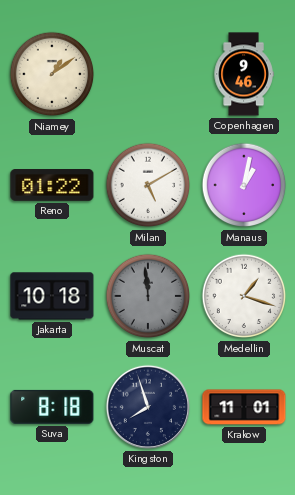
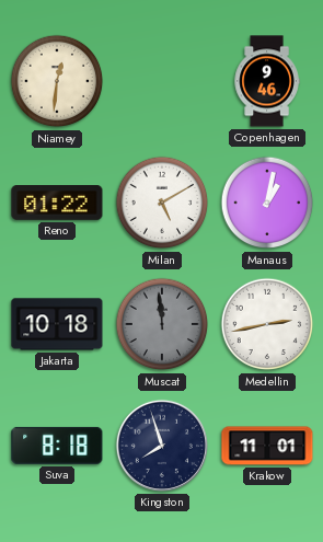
Niamey: 1:09 -> 12:31
Medellin: 1:18 -> 2:43
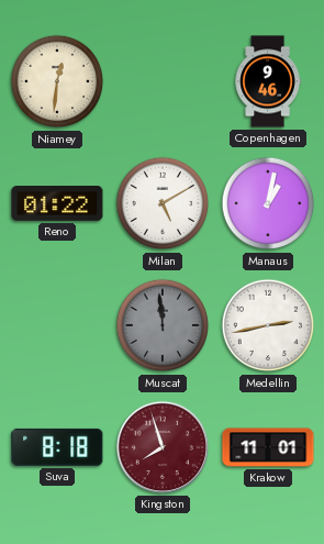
Jakarta: 10:18 -> none
Kingston dial: navy -> burgundy
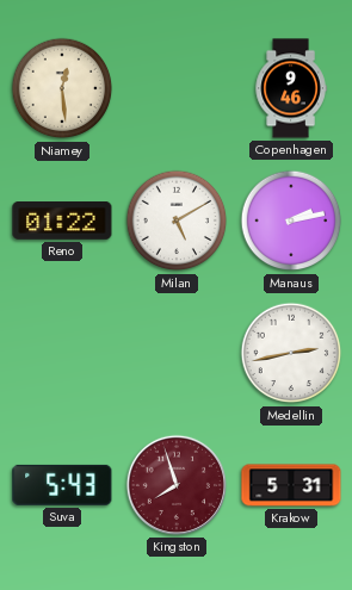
Niamey: 12:31 -> 12:29
Manaus: 1:02 -> 2:13
Muscat: 11:59 -> none
Suva: 8:18 -> 5:43
Krakow: 11:01 -> 5:31
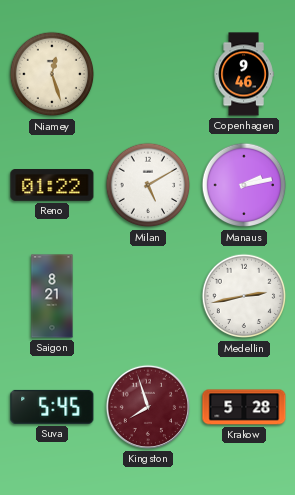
Niamey: 12:29 -> 12:27
Saigon: none -> 8:21
Suva: 5:43 -> 5:45
Krakow: 5:31 -> 5:28
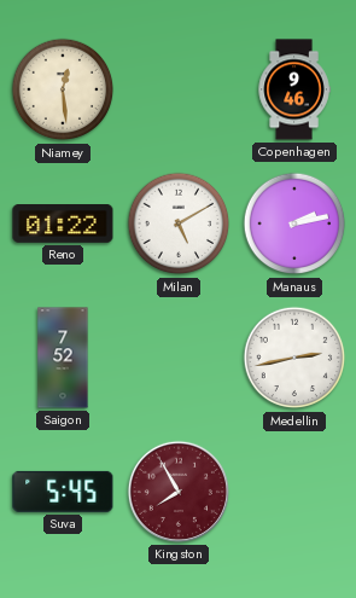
Niamey: 12:27 -> 12:29
Saigon: 8:21 -> 7:52
Kingston: 7:57 -> 7:55
Krakow: 5:28 -> none
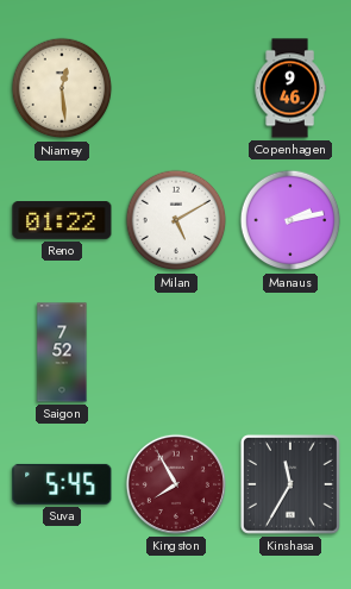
Medellin: 2:43 -> none
Kinshasa: none -> 11:35
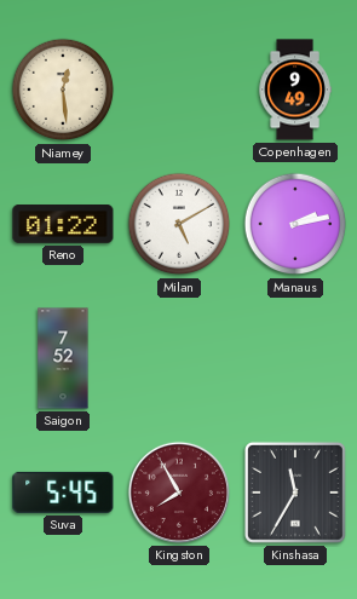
Copenhagen: 9:46 -> 9:49
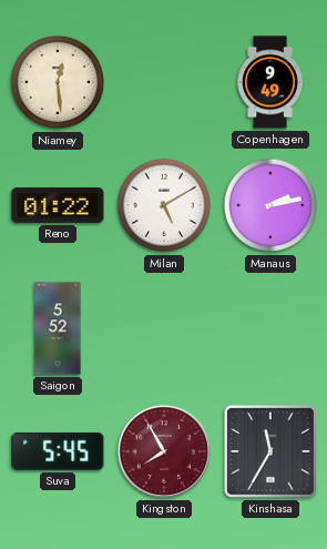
Saigon: 7:52 -> 5:52
